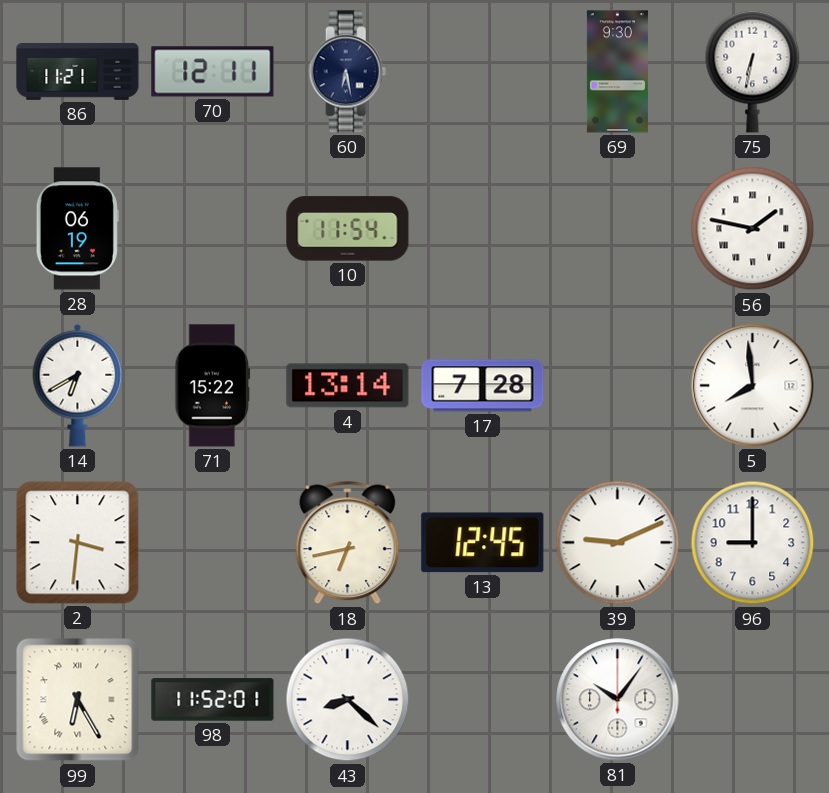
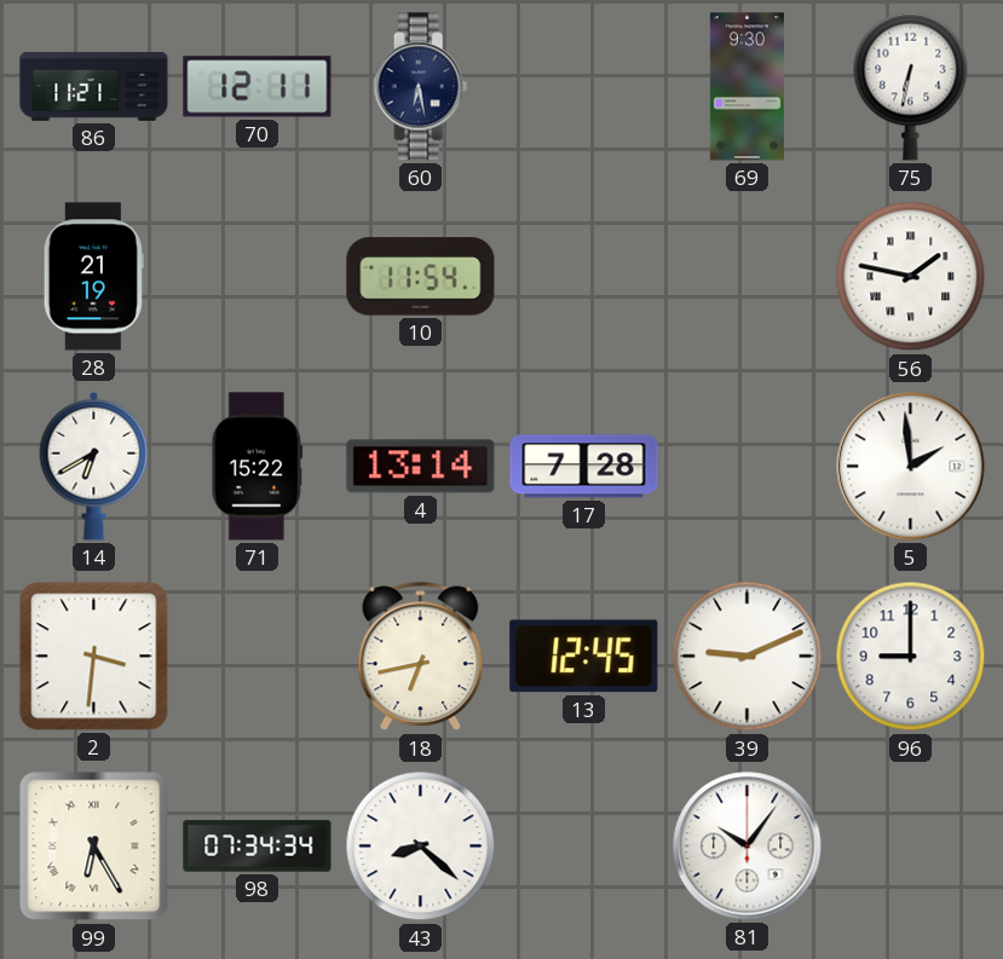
28: 06:19 -> 21:19
5: 7:59 -> 1:59
98: 11:52 -> 07:34
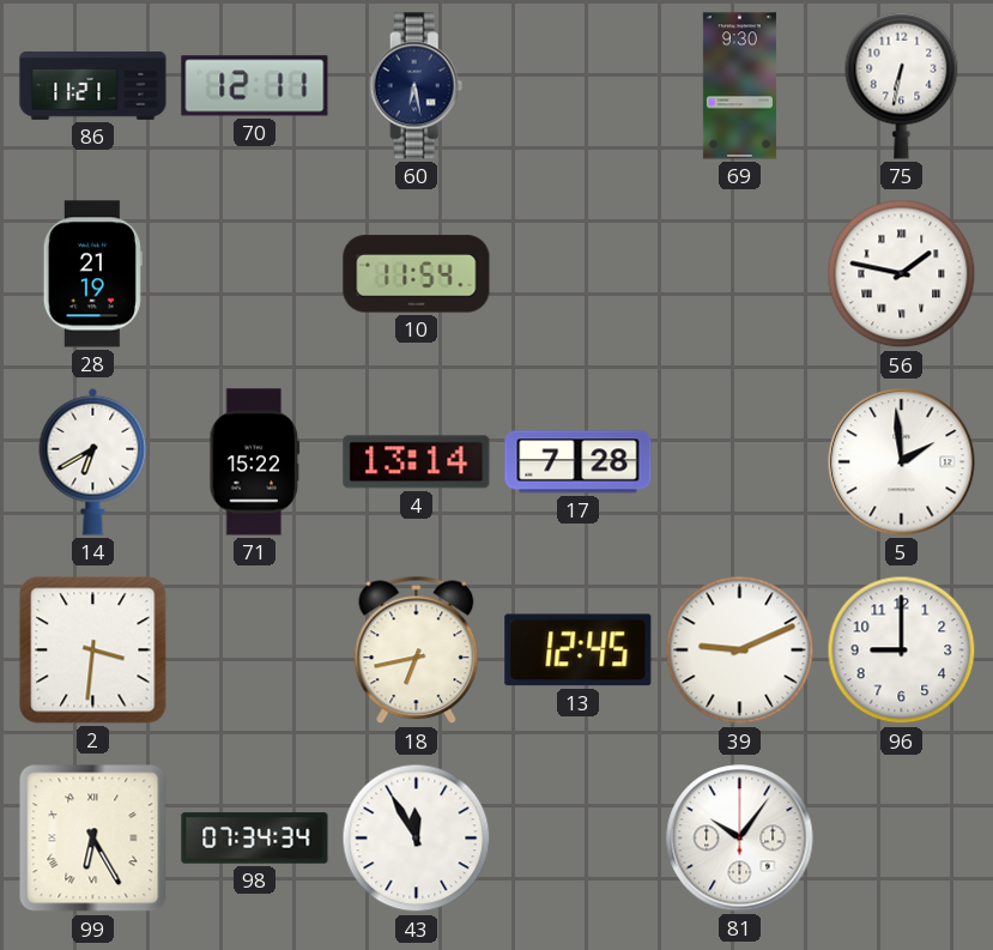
43: 8:22 -> 11:55
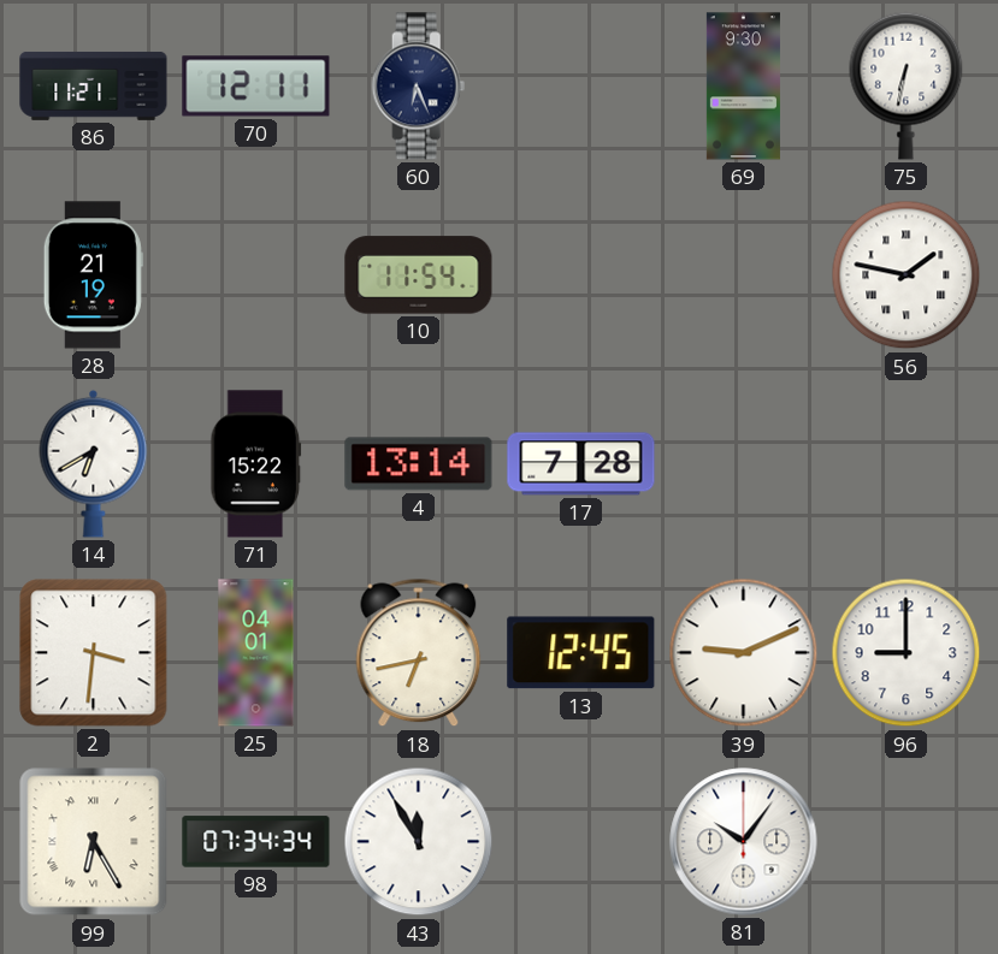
60: 6:28 -> 6:26
5: 1:59 -> none
25: none -> 04:01
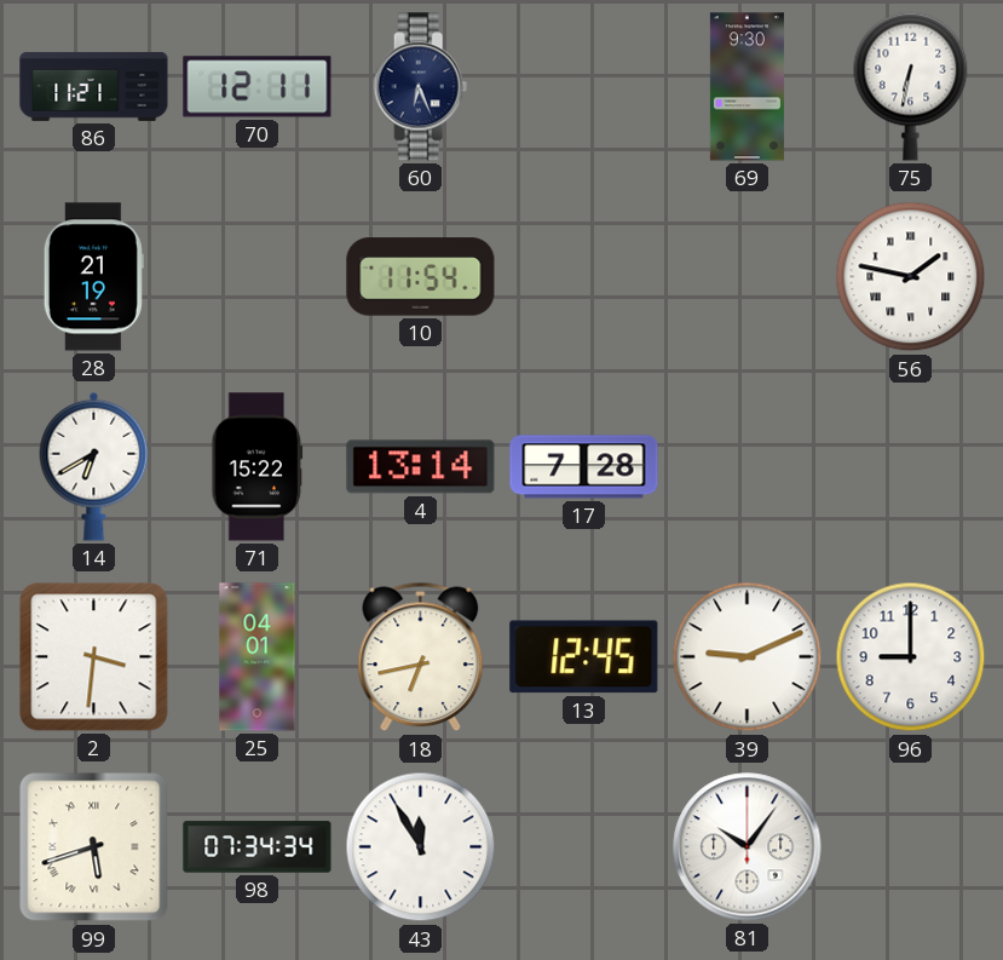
99: 6:25 -> 5:42
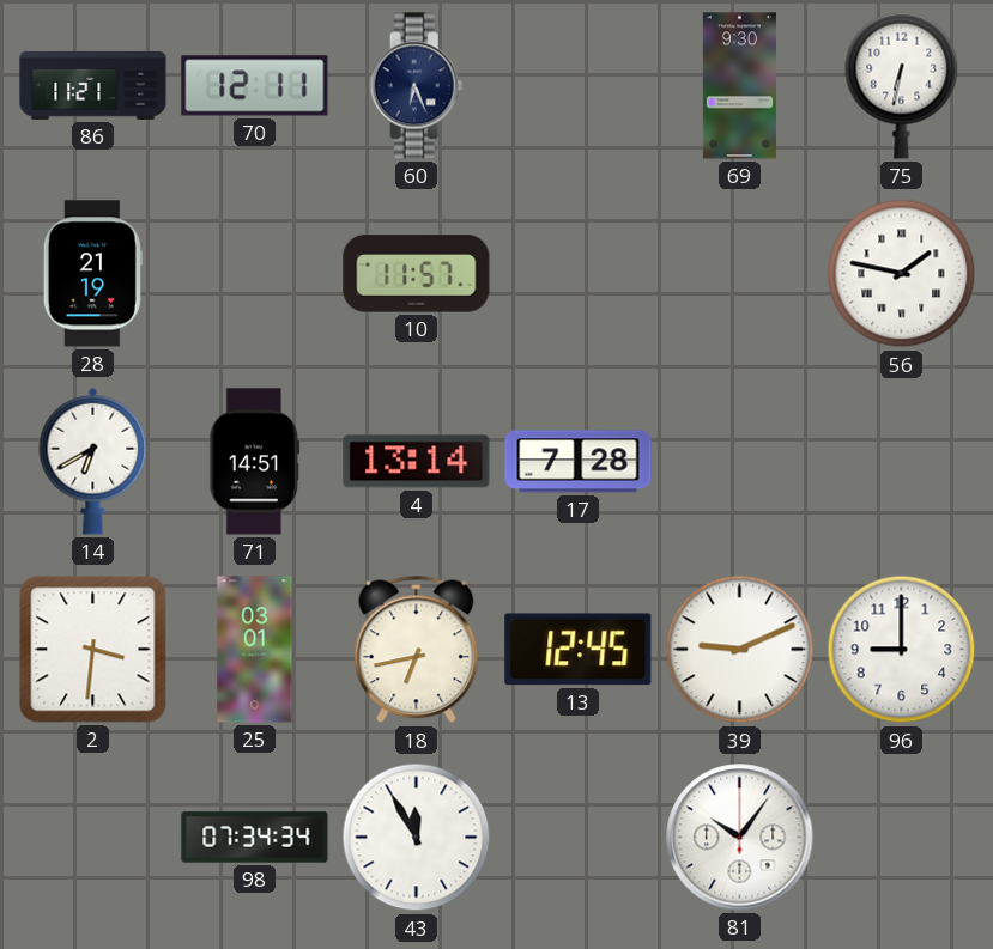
10: 11:54 -> 11:57
71: 15:22 -> 14:51
25: 04:01 -> 03:01
99: 5:42 -> none
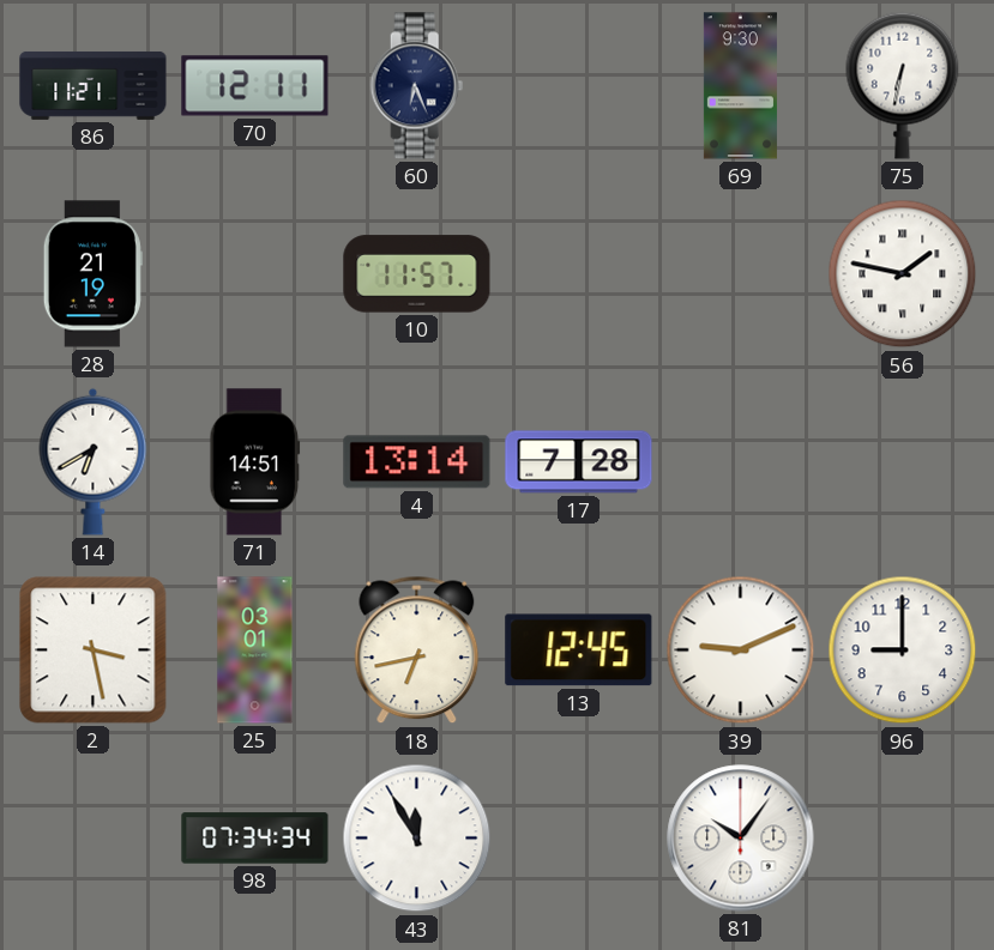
2: 3:31 -> 3:28
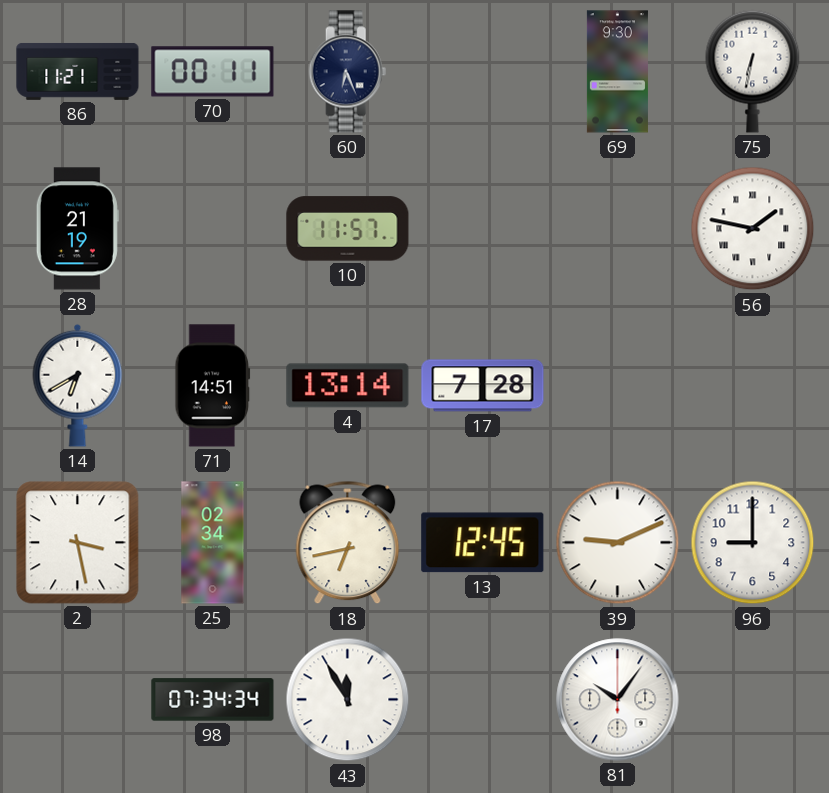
70: 12:11 -> 00:11
25: 03:01 -> 02:34
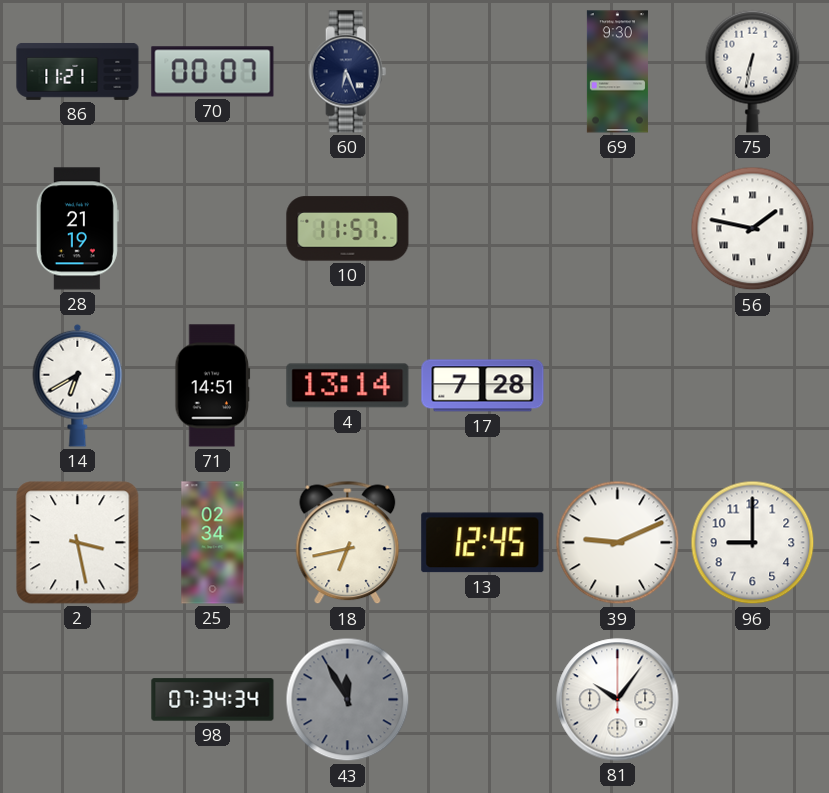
70: 00:11 -> 00:07
43 dial: white -> grey
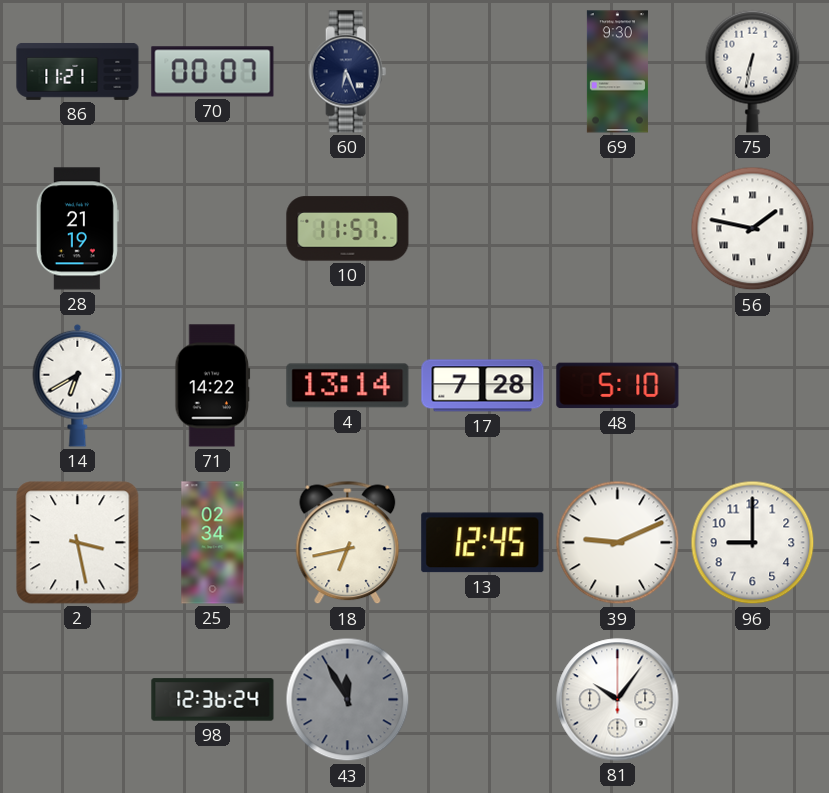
71: 14:51 -> 14:22
48: none -> 5:10
98: 07:34 -> 12:36
